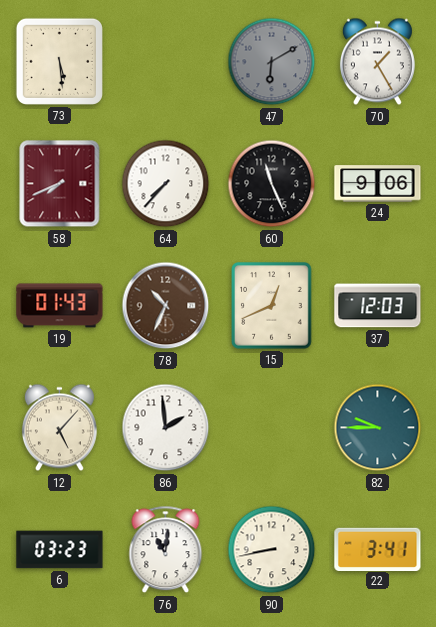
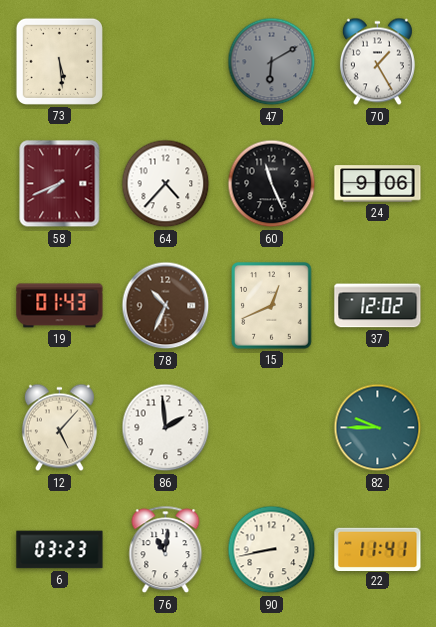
64: 7:37 -> 4:37
37: 12:03 -> 12:02
22: 3:41 -> 11:41
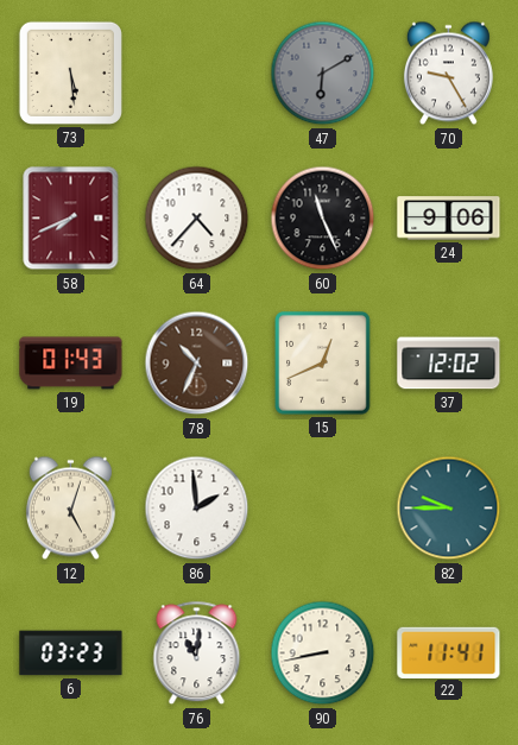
70: 1:25 -> 9:25
12: 5:07 -> 5:03
